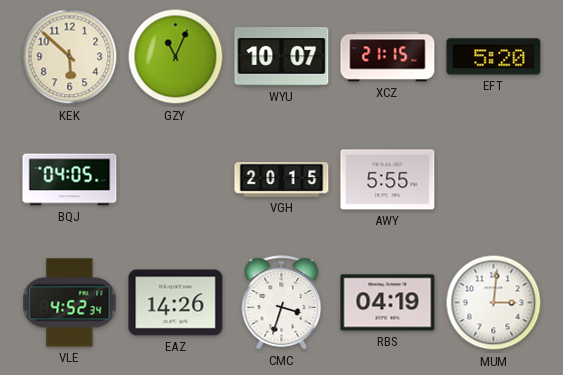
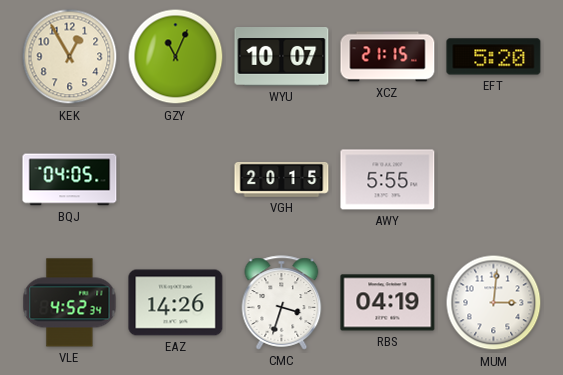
KEK: 5:52 -> 12:55
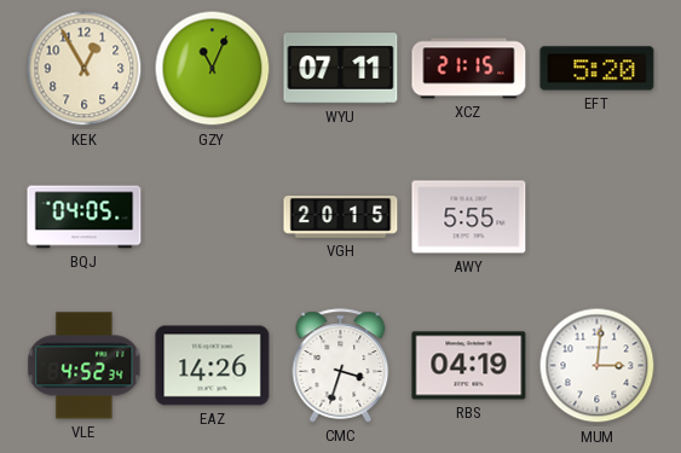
WYU: 10:07 -> 07:11
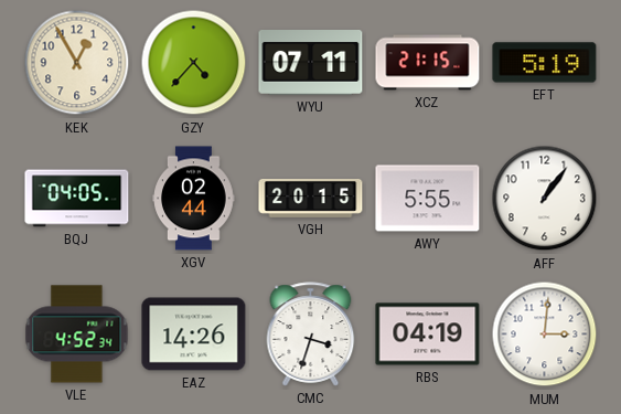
GZY: 11:04 -> 4:37
EFT: 5:20 -> 5:19
XGV: none -> 02:44
AFF: none -> 1:06
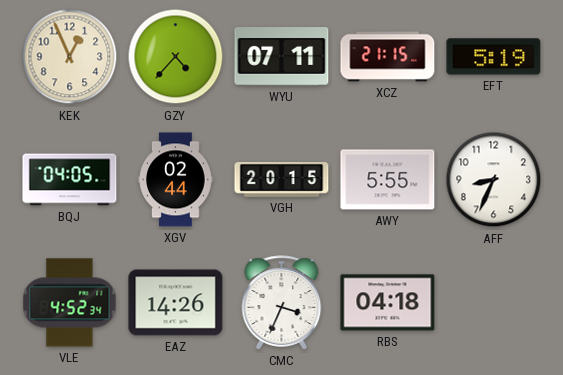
KEK: 12:55 -> 12:56
AFF: 1:06 -> 8:34
CMC: 3:33 -> 3:34
RBS: 04:19 -> 04:18
MUM: 3:01 -> none
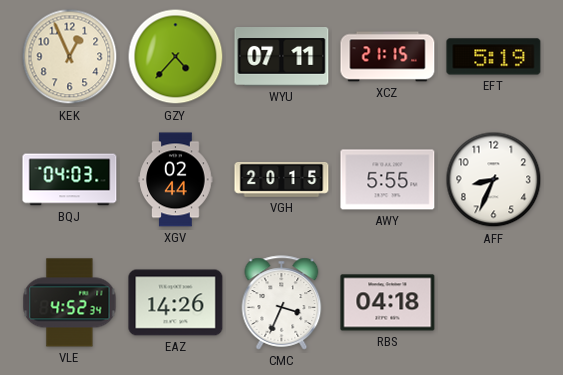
BQJ: 04:05 -> 04:03
